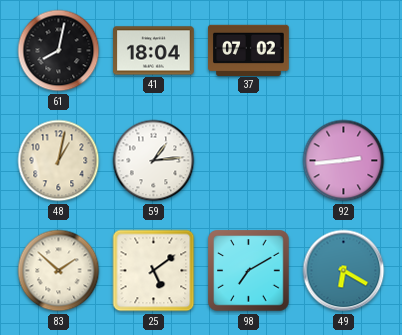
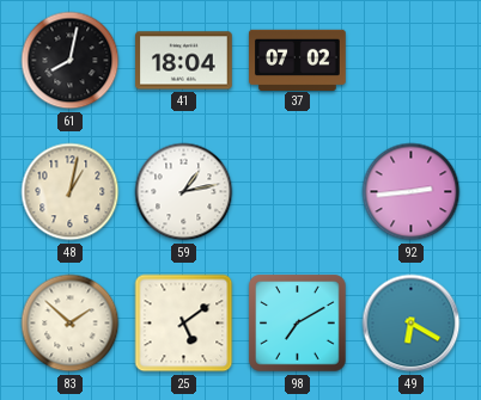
59: 1:14 -> 1:13
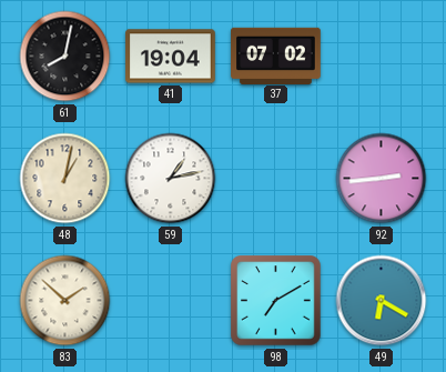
41: 18:04 -> 19:04
25: 5:09 -> none
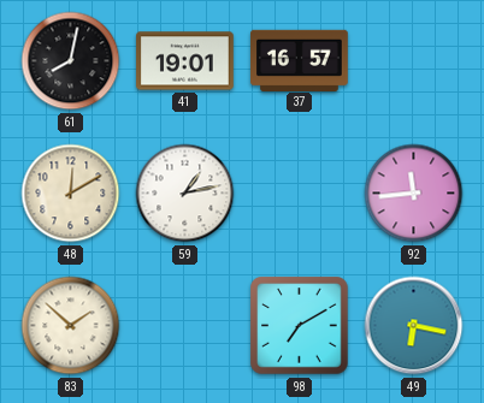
41: 19:04 -> 19:01
37: 07:02 -> 16:57
48: 1:02 -> 12:10
92: 2:44 -> 11:44
49: 6:20 -> 6:17
